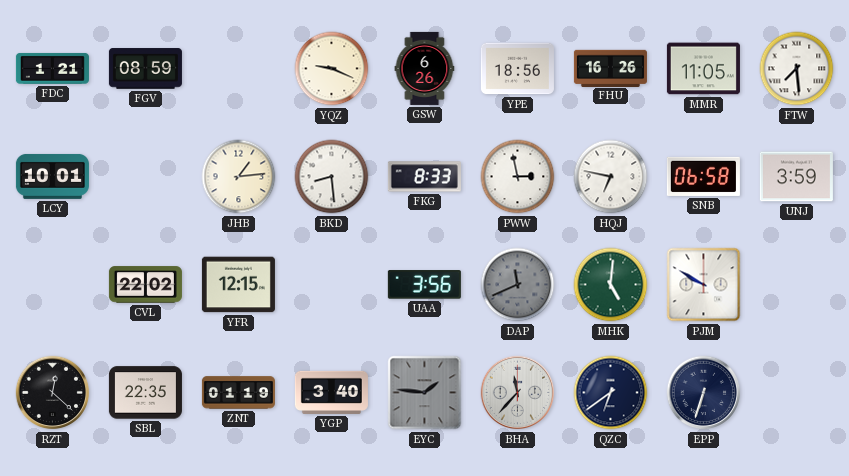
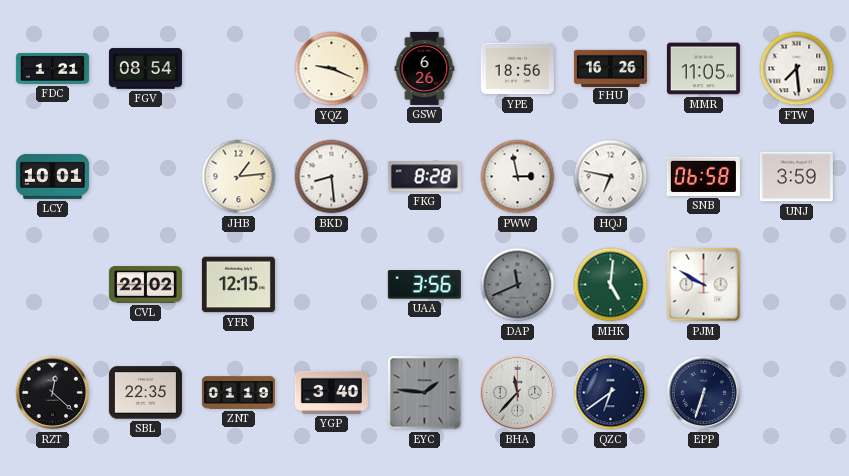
FGV: 08:59 -> 08:54
FKG: 8:33 -> 8:28
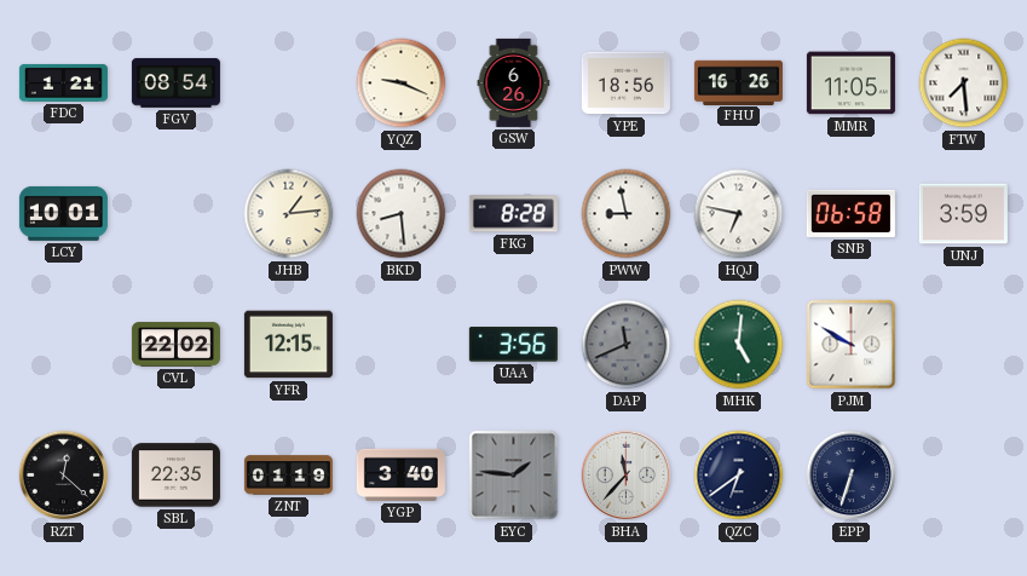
PWW: 2:58 -> 8:58
